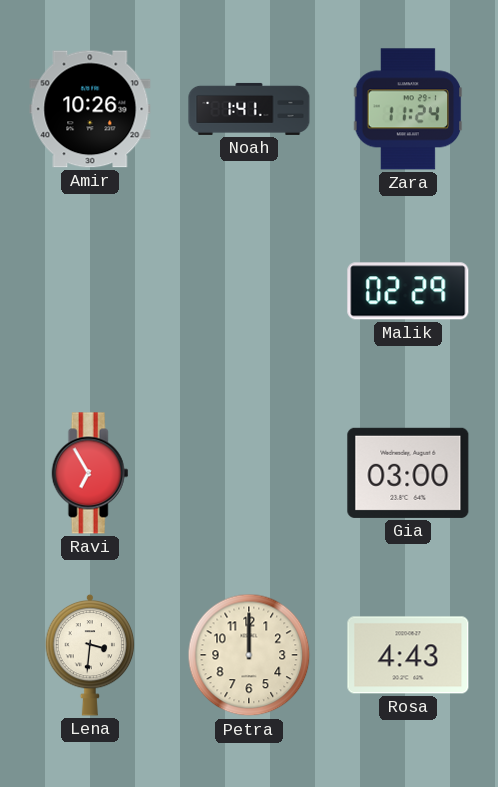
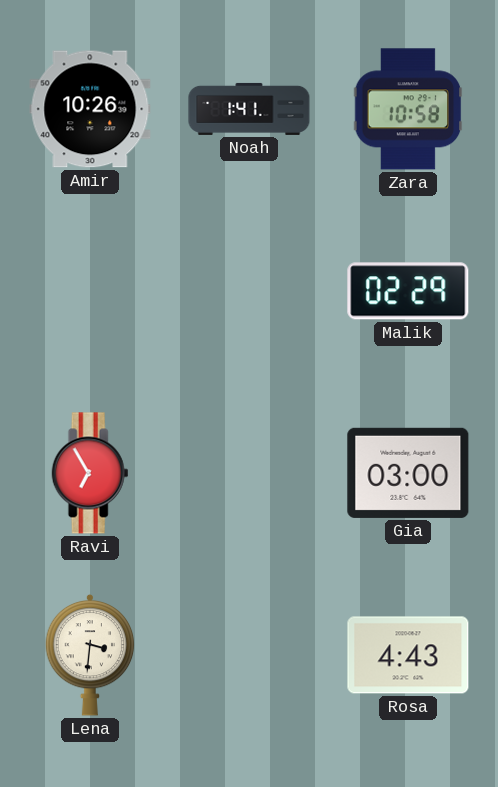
Zara: 11:24 -> 10:58
Petra: 12:00 -> none
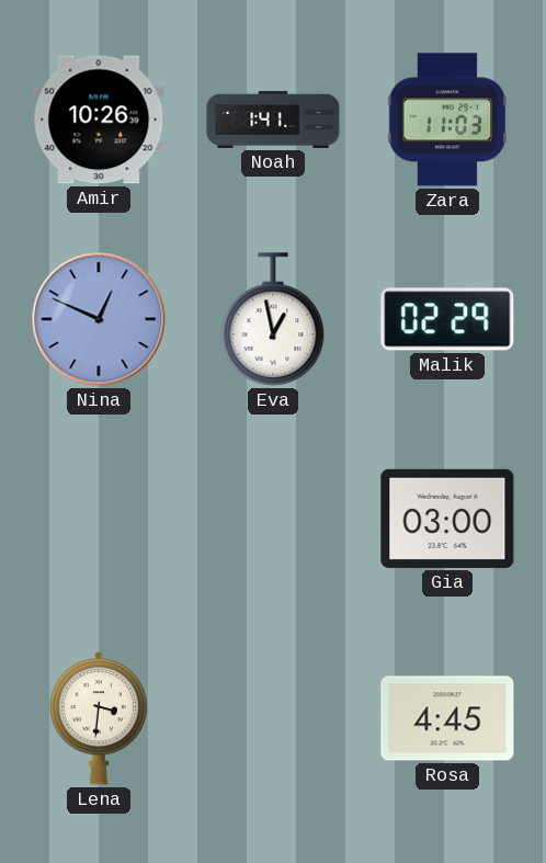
Zara: 10:58 -> 11:03
Nina: none -> 12:49
Eva: none -> 12:58
Ravi: 6:55 -> none
Rosa: 4:43 -> 4:45
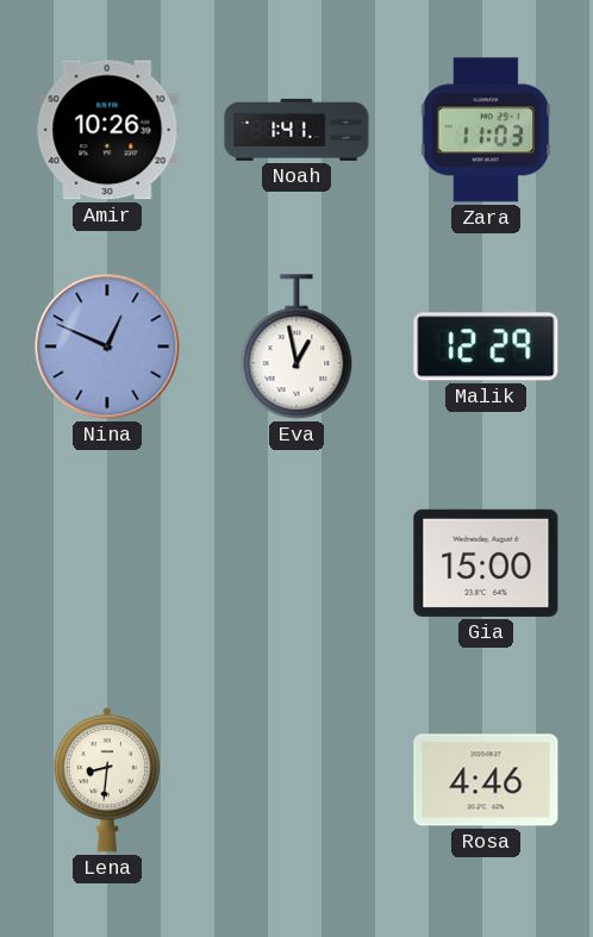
Malik: 02:29 -> 12:29
Gia: 03:00 -> 15:00
Lena: 3:31 -> 8:31
Rosa: 4:45 -> 4:46
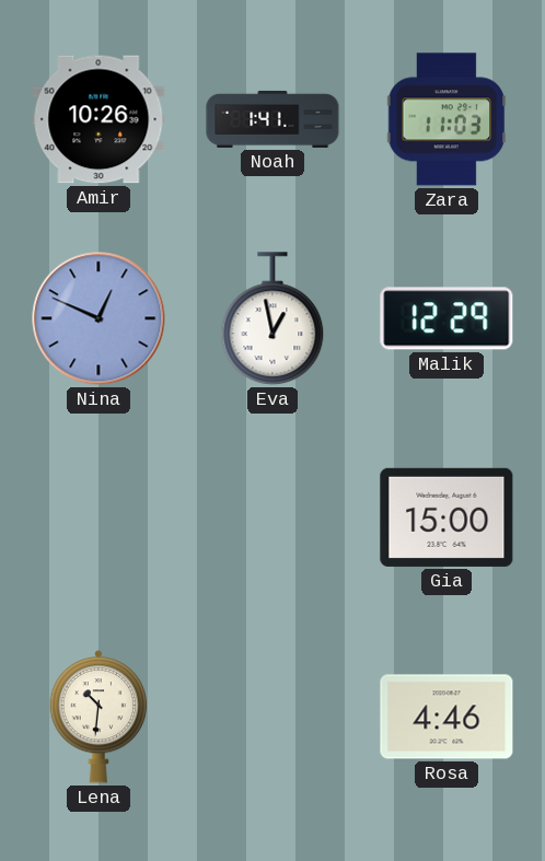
Lena: 8:31 -> 10:31
